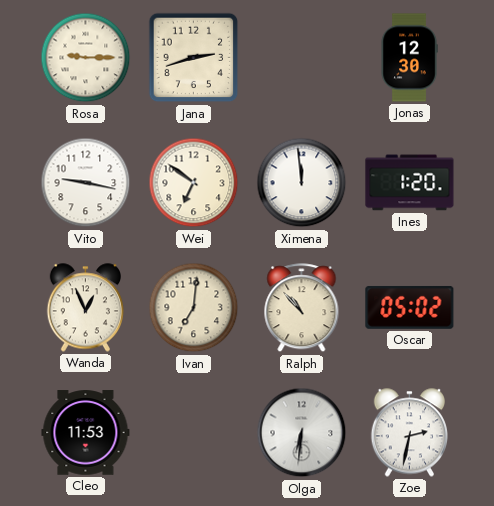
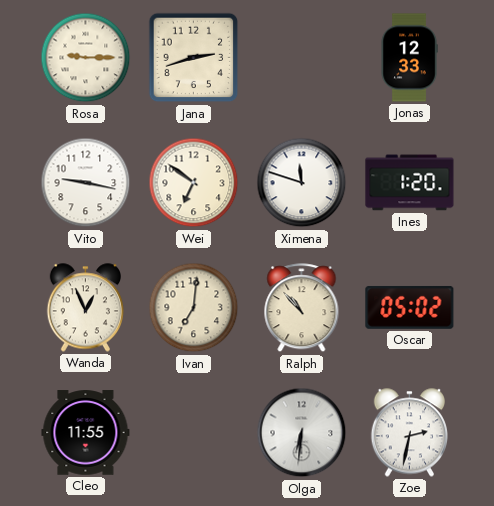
Jonas: 12:30 -> 12:33
Ximena: 11:59 -> 11:48
Cleo: 11:53 -> 11:55
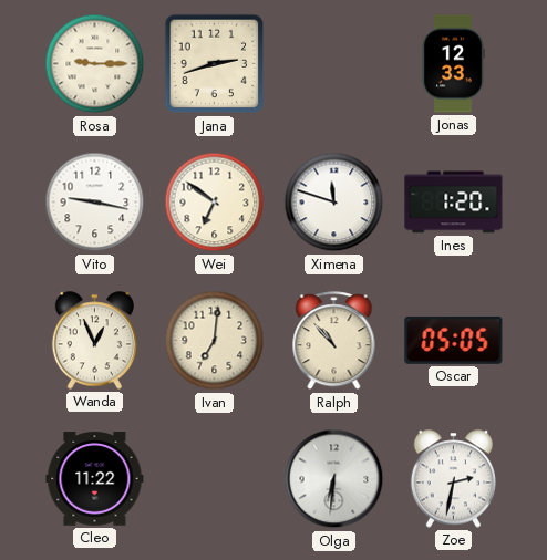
Oscar: 05:02 -> 05:05
Cleo: 11:55 -> 11:22
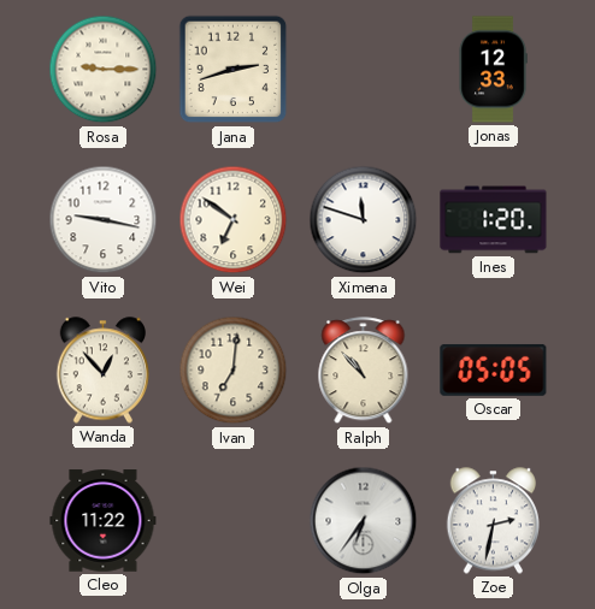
Wanda: 12:56 -> 12:53
Olga: 6:31 -> 6:36
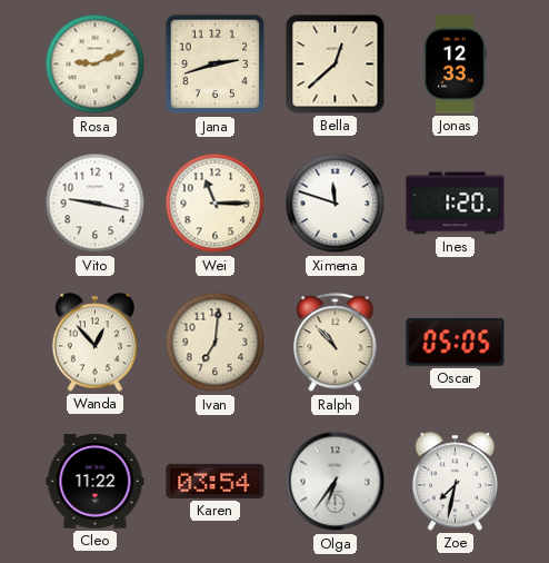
Rosa: 9:15 -> 9:11
Bella: none -> 12:38
Wei: 6:51 -> 11:15
Karen: none -> 03:54
Zoe: 2:32 -> 7:32
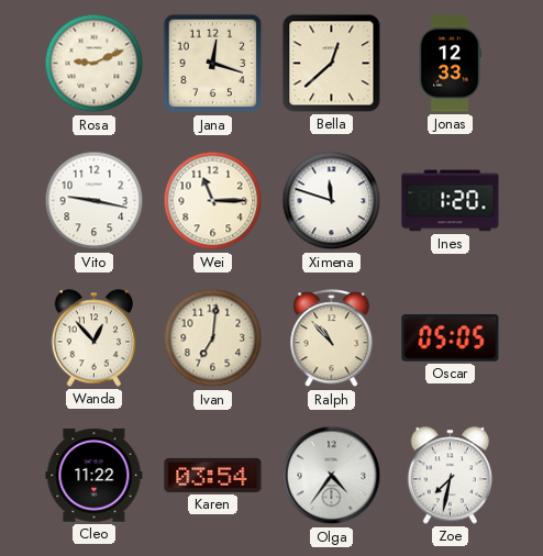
Jana: 2:42 -> 12:18
Olga: 6:36 -> 4:36
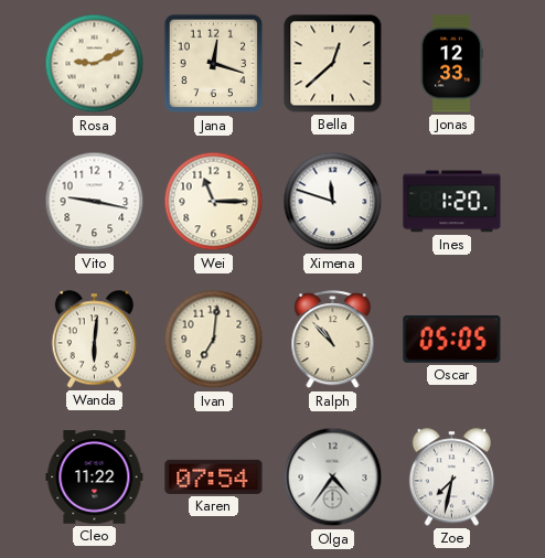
Wanda: 12:53 -> 6:01
Karen: 03:54 -> 07:54
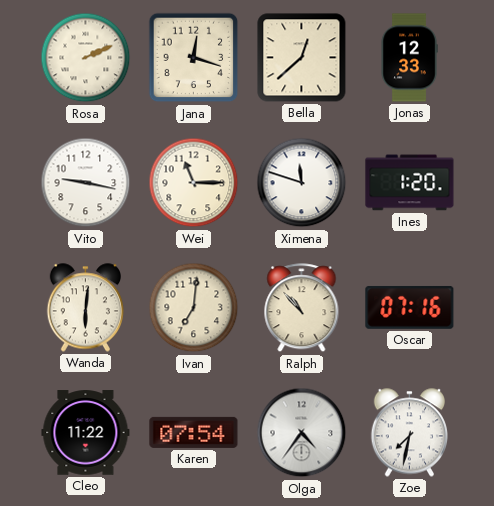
Rosa: 9:11 -> 2:11
Oscar: 05:05 -> 07:16
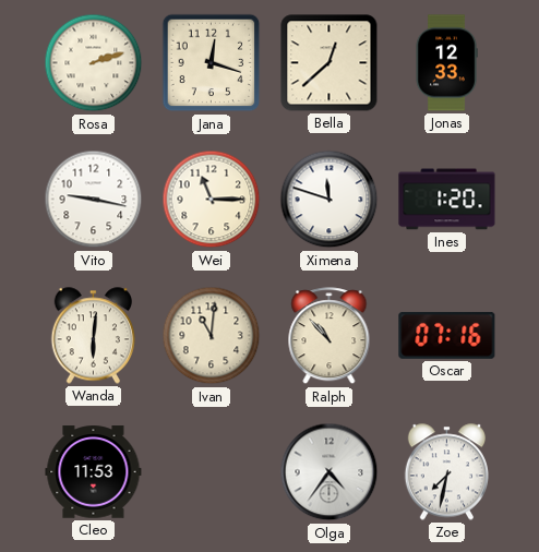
Rosa: 2:11 -> 2:12
Ivan: 7:01 -> 11:01
Cleo: 11:22 -> 11:53
Karen: 07:54 -> none
